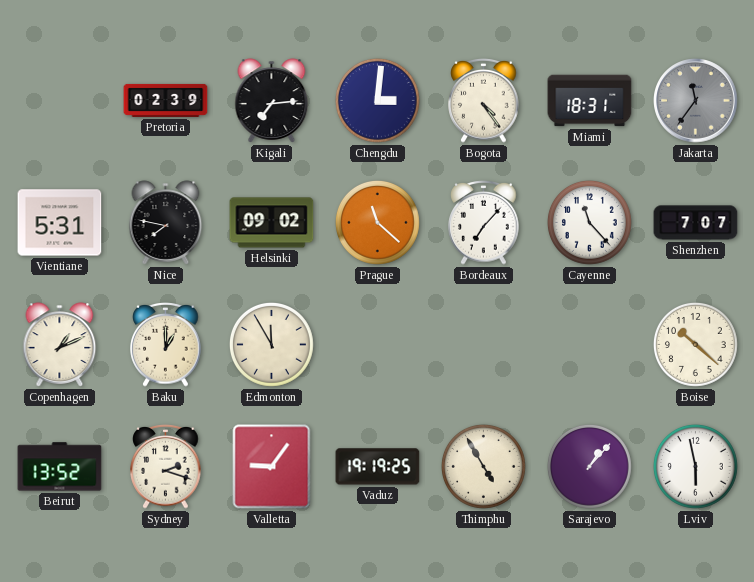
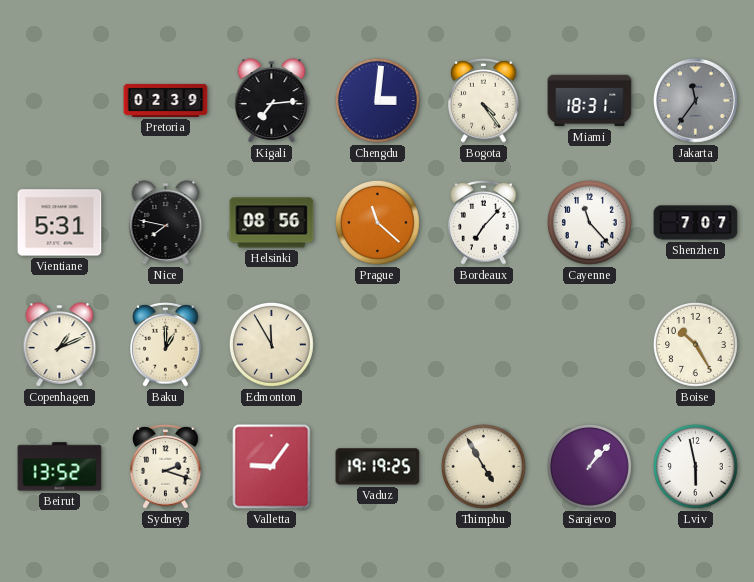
Helsinki: 09:02 -> 08:56
Boise: 10:22 -> 10:25
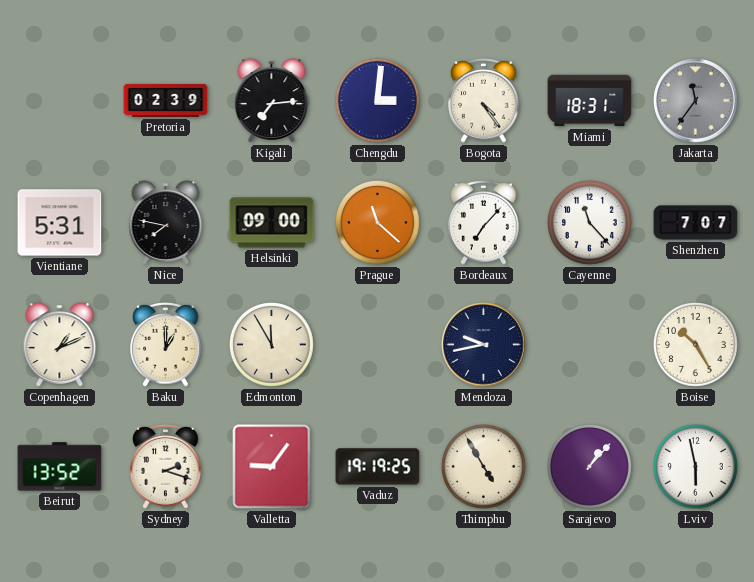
Helsinki: 08:56 -> 09:00
Mendoza: none -> 9:43
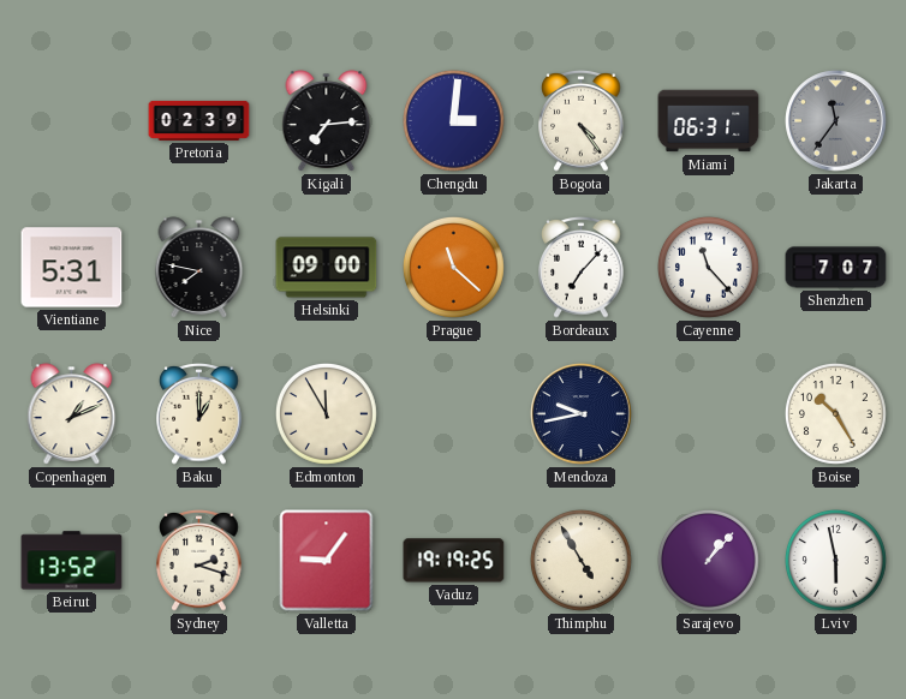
Miami: 18:31 -> 06:31
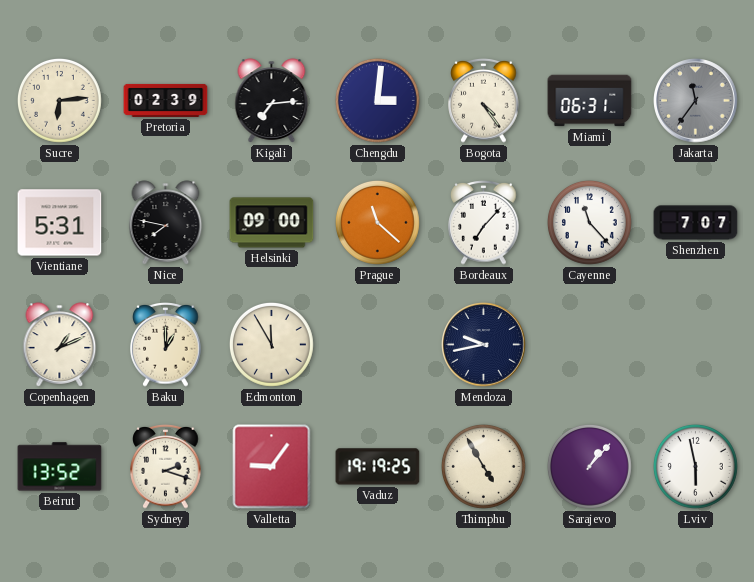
Sucre: none -> 6:14
Boise: 10:25 -> none
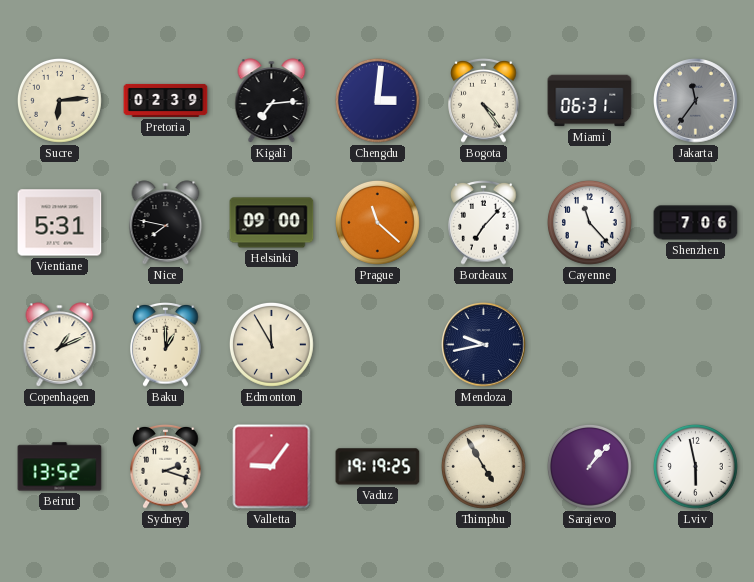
Shenzhen: 7:07 -> 7:06
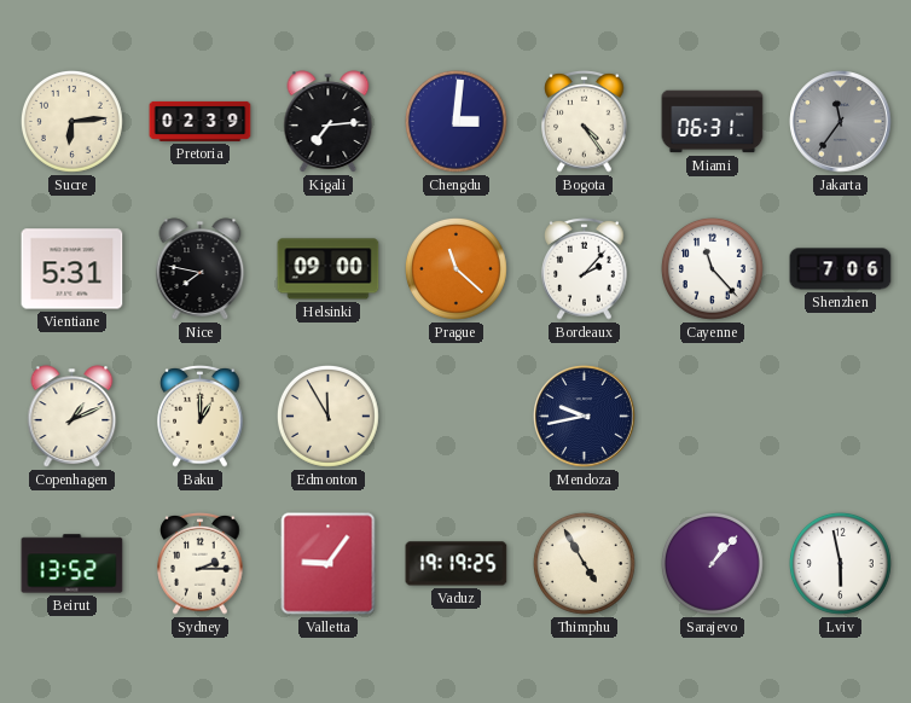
Bordeaux: 7:07 -> 2:07
Sydney: 2:18 -> 2:15
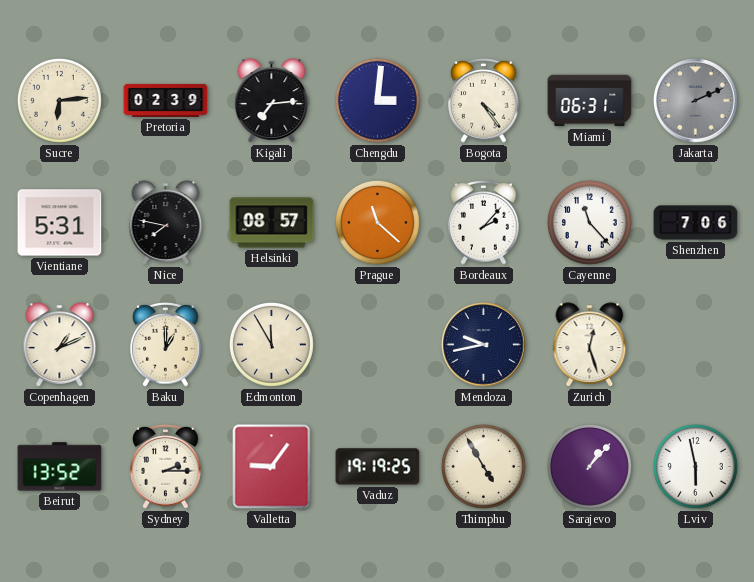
Jakarta: 11:36 -> 2:11
Helsinki: 09:00 -> 08:57
Zurich: none -> 12:27
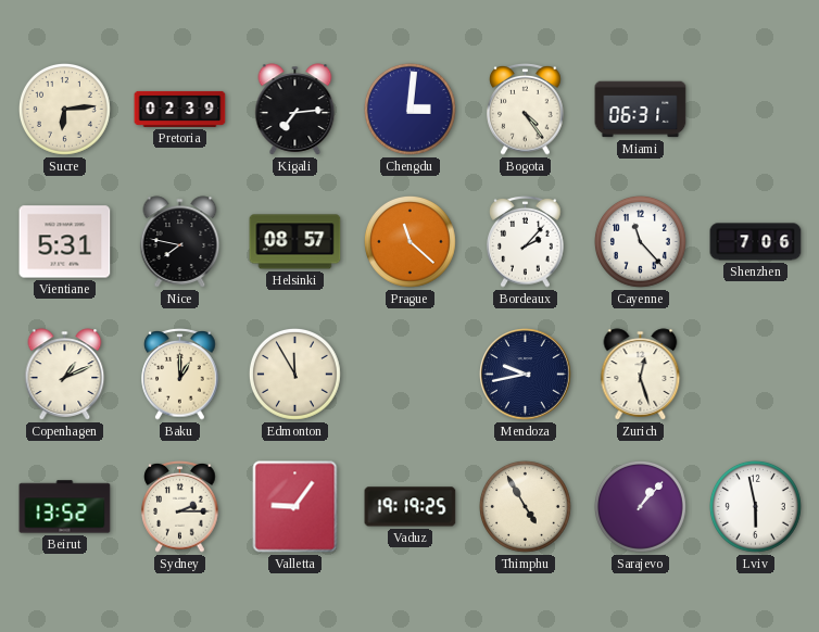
Jakarta: 2:11 -> none
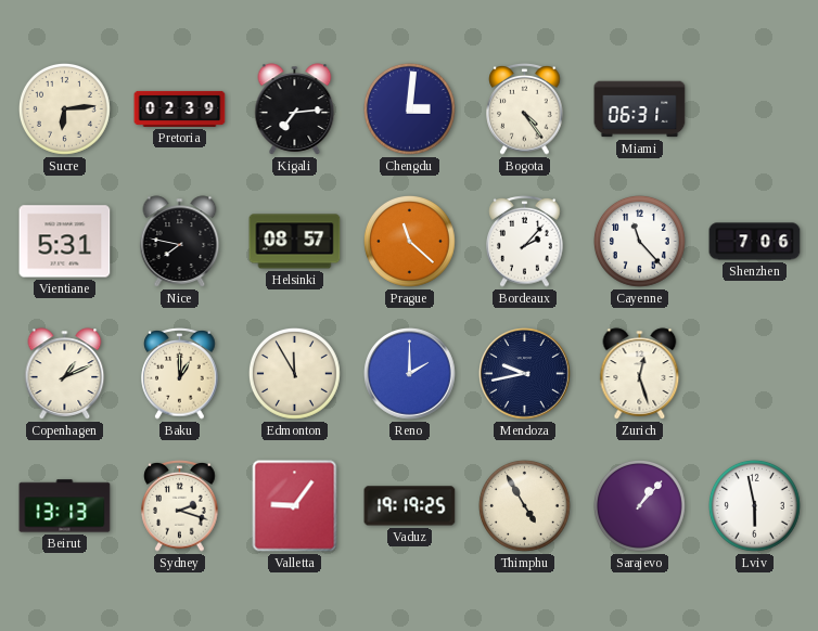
Reno: none -> 2:00
Beirut: 13:52 -> 13:13
Sydney: 2:15 -> 2:18
